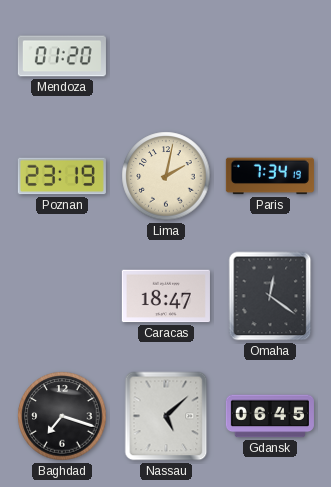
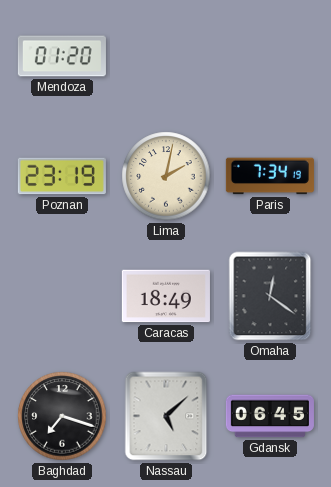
Caracas: 18:47 -> 18:49
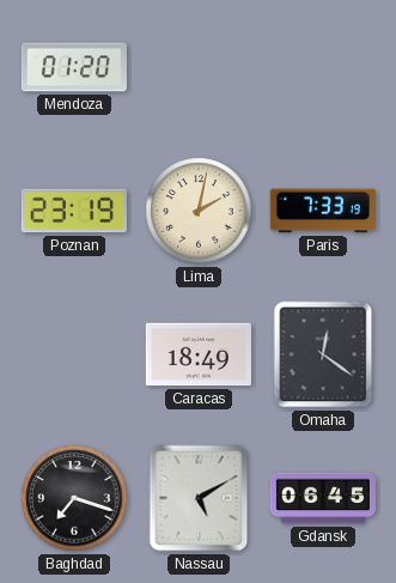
Paris: 7:34 -> 7:33
Nassau: 5:08 -> 5:10
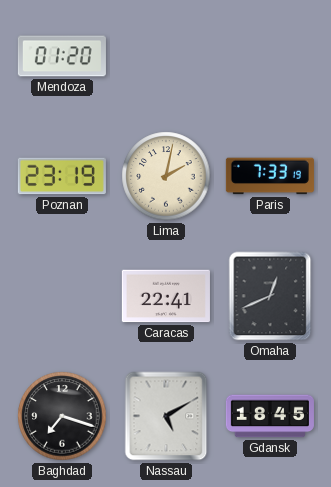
Caracas: 18:49 -> 22:41
Omaha: 12:21 -> 12:41
Gdansk: 06:45 -> 18:45
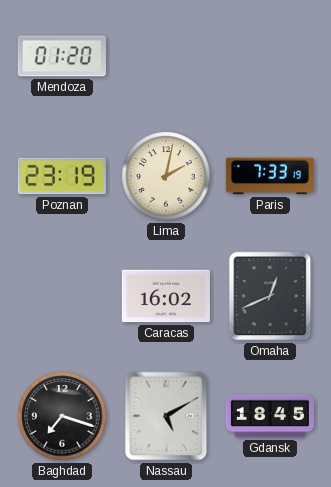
Caracas: 22:41 -> 16:02
